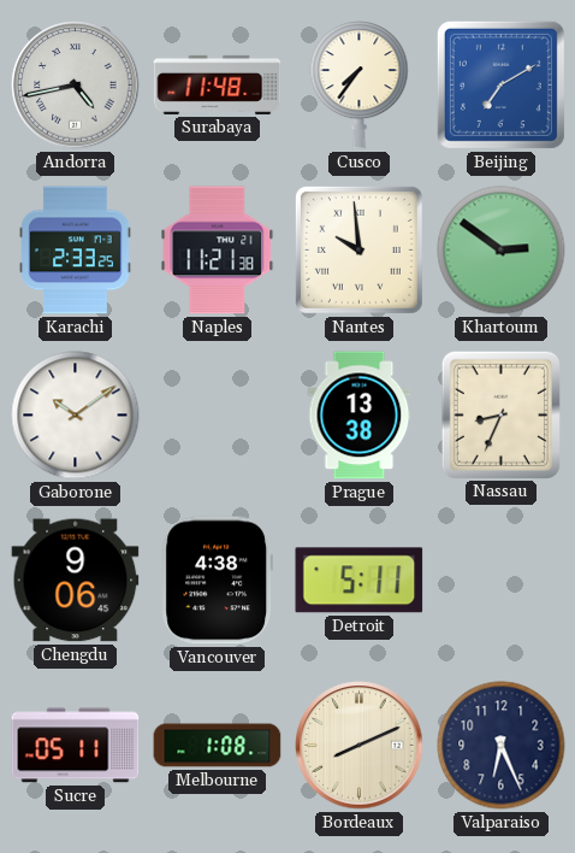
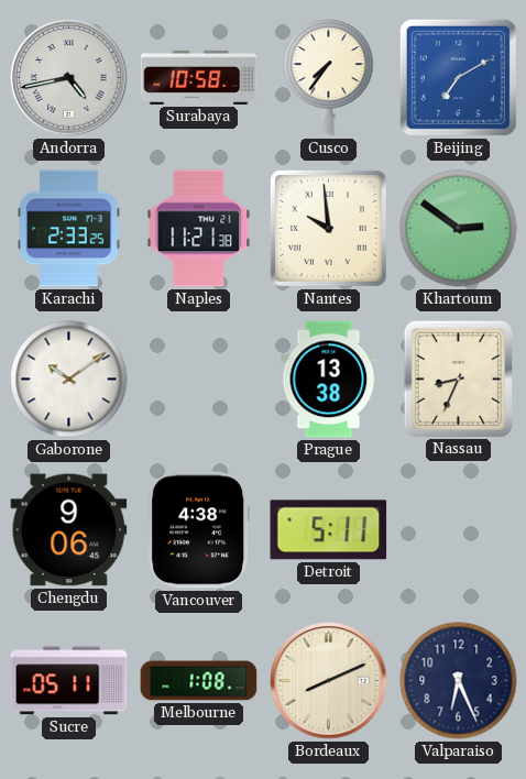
Surabaya: 11:48 -> 10:58
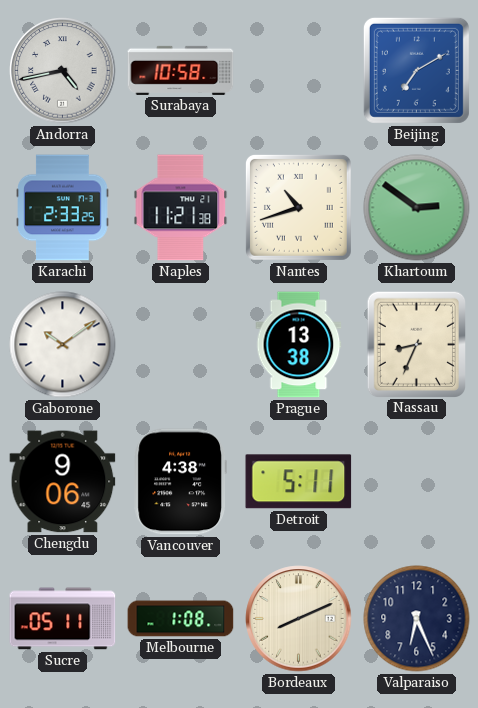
Cusco: 7:36 -> none
Nantes: 9:59 -> 10:42
